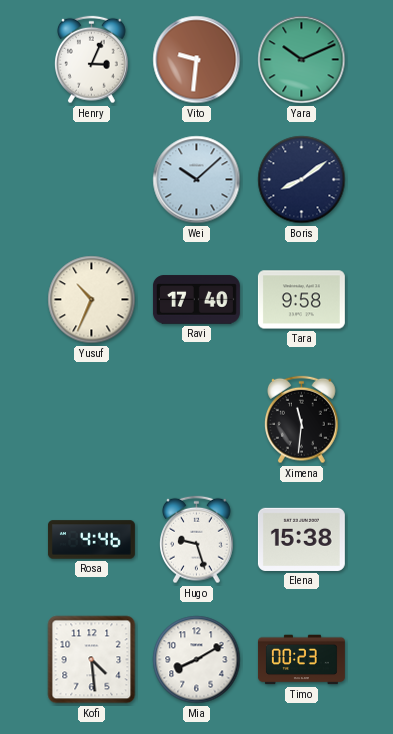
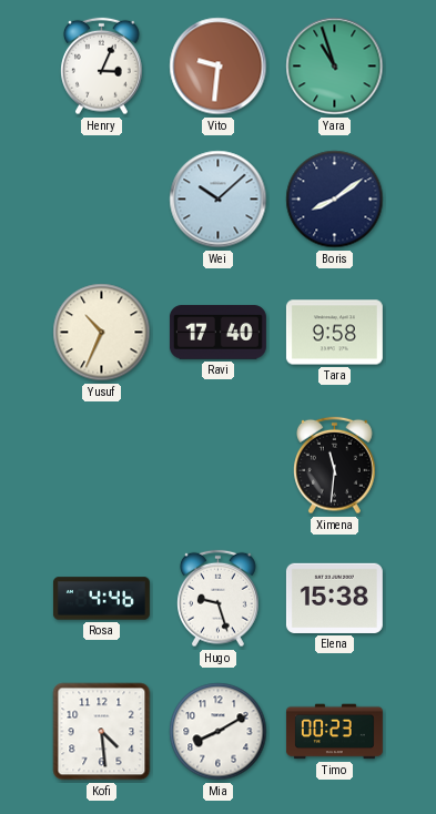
Yara: 10:11 -> 10:57
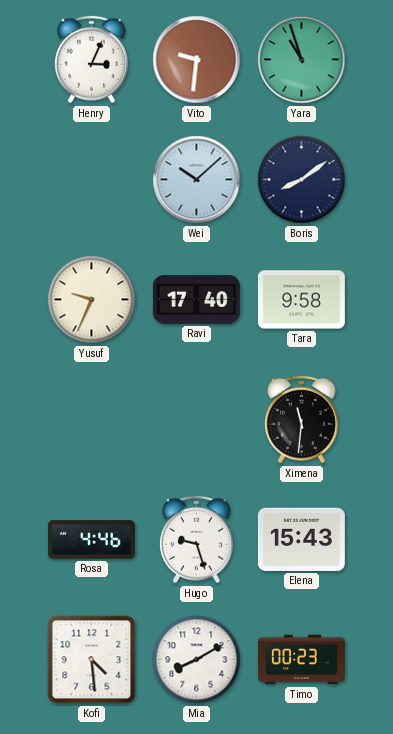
Yusuf: 10:34 -> 9:34
Elena: 15:38 -> 15:43
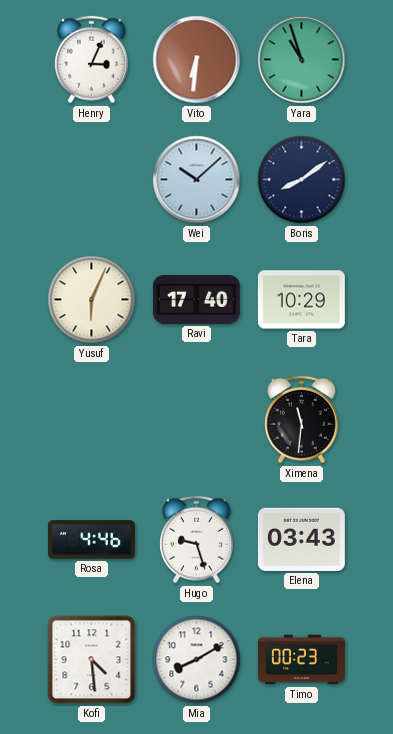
Vito: 9:31 -> 6:31
Yusuf: 9:34 -> 6:04
Tara: 9:58 -> 10:29
Elena: 15:43 -> 03:43
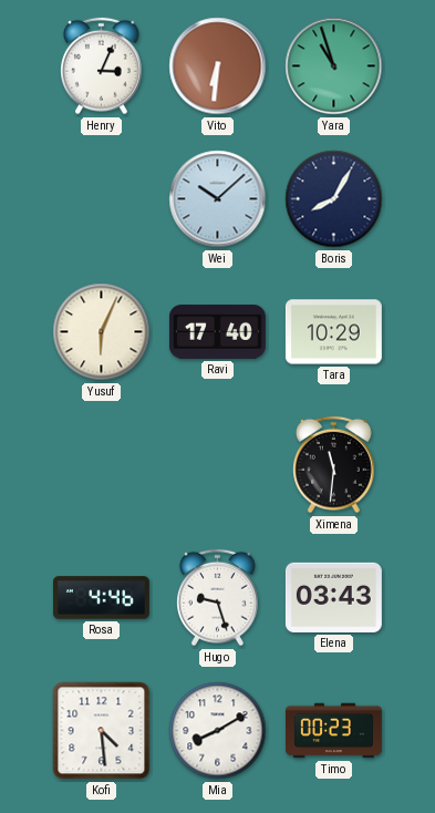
Boris: 8:09 -> 8:05
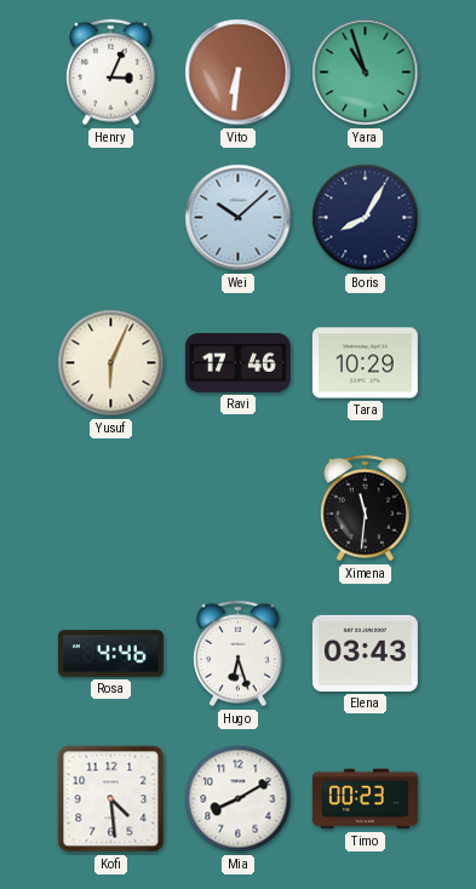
Ravi: 17:40 -> 17:46
Hugo: 9:27 -> 6:27
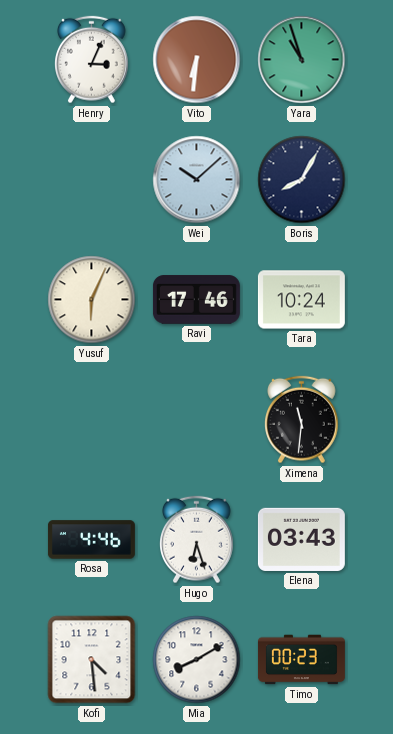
Tara: 10:29 -> 10:24
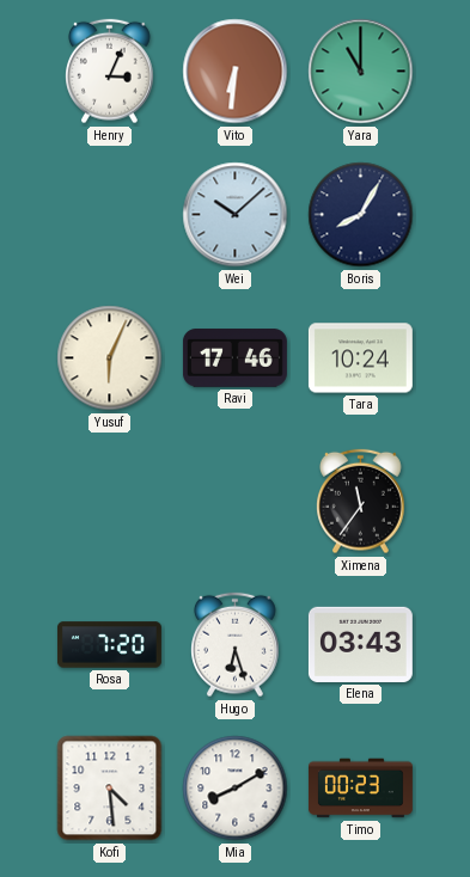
Yara: 10:57 -> 11:00
Ximena: 11:31 -> 11:36
Rosa: 4:46 -> 7:20
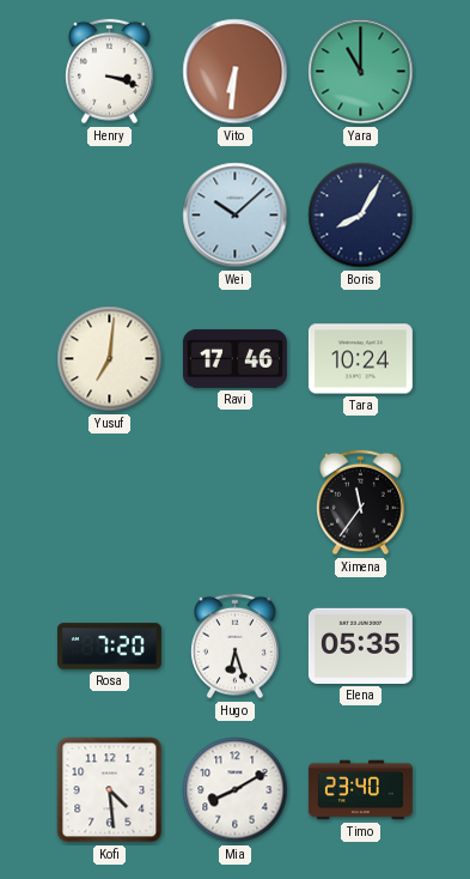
Henry: 3:04 -> 3:18
Yusuf: 6:04 -> 7:01
Elena: 03:43 -> 05:35
Timo: 00:23 -> 23:40
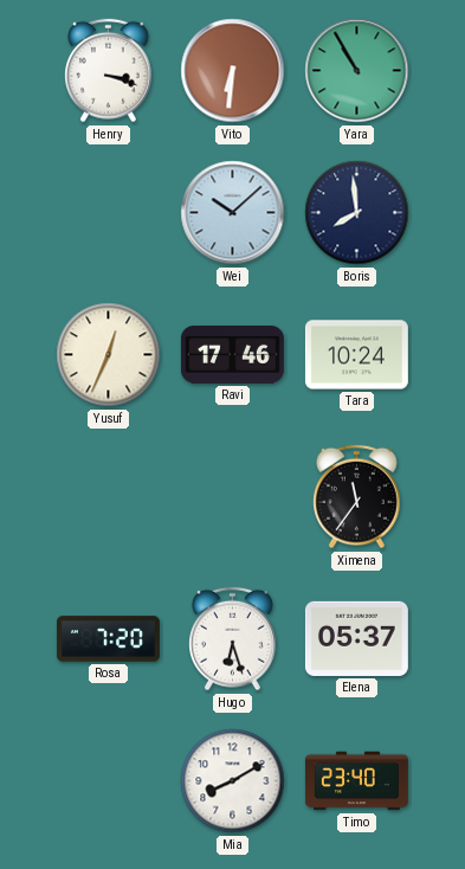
Yara: 11:00 -> 10:55
Boris: 8:05 -> 7:59
Yusuf: 7:01 -> 12:34
Elena: 05:35 -> 05:37
Kofi: 4:29 -> none
